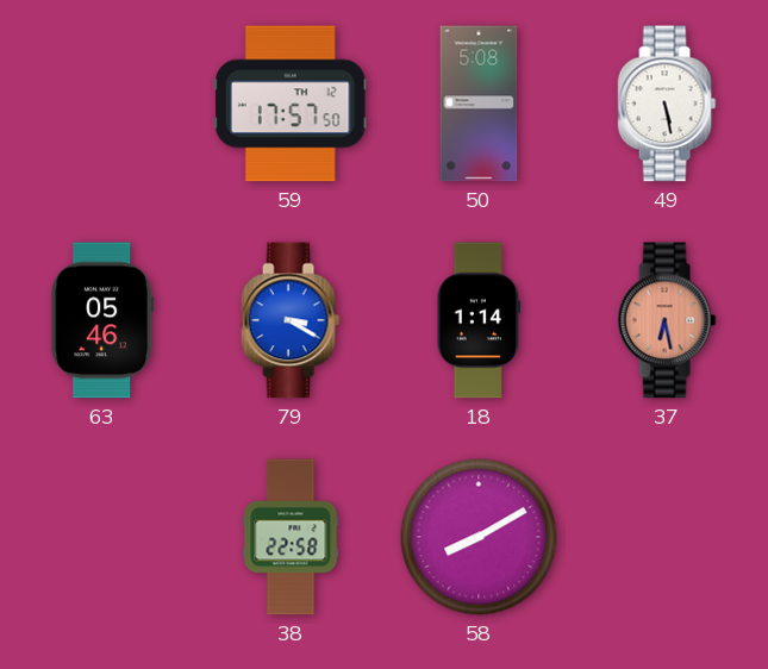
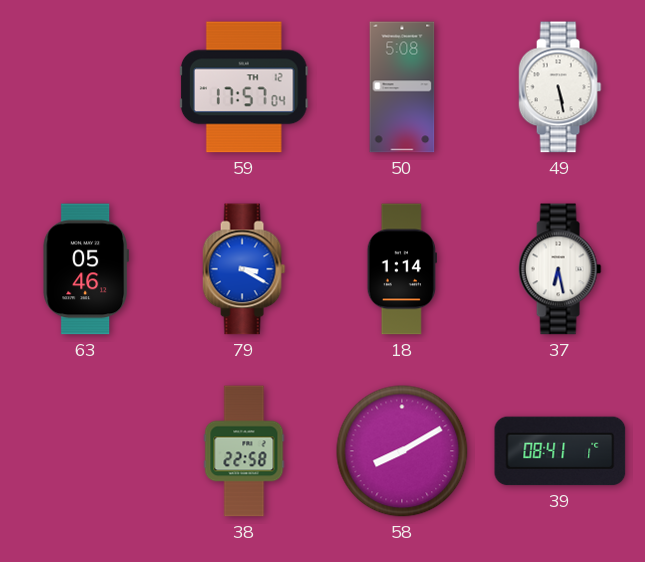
59: 17:57:50 -> 17:57:04
37 dial: salmon -> white
39: none -> 08:41
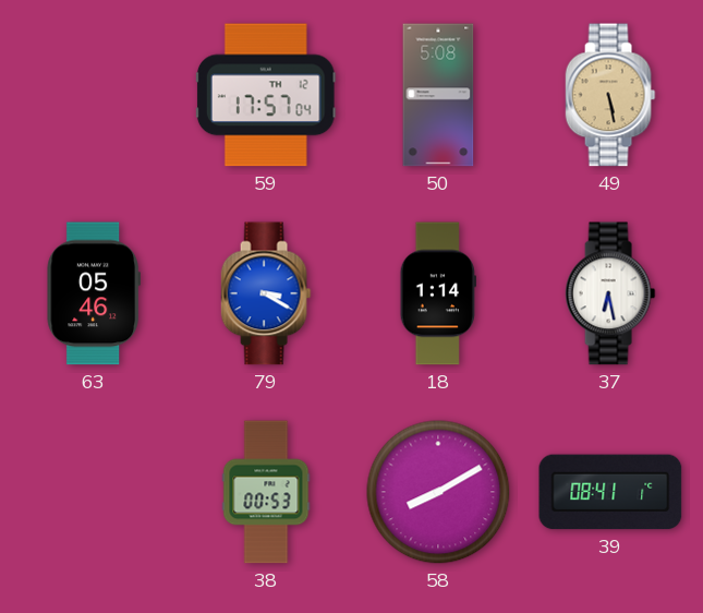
49 dial: white -> champagne
38: 22:58 -> 00:53
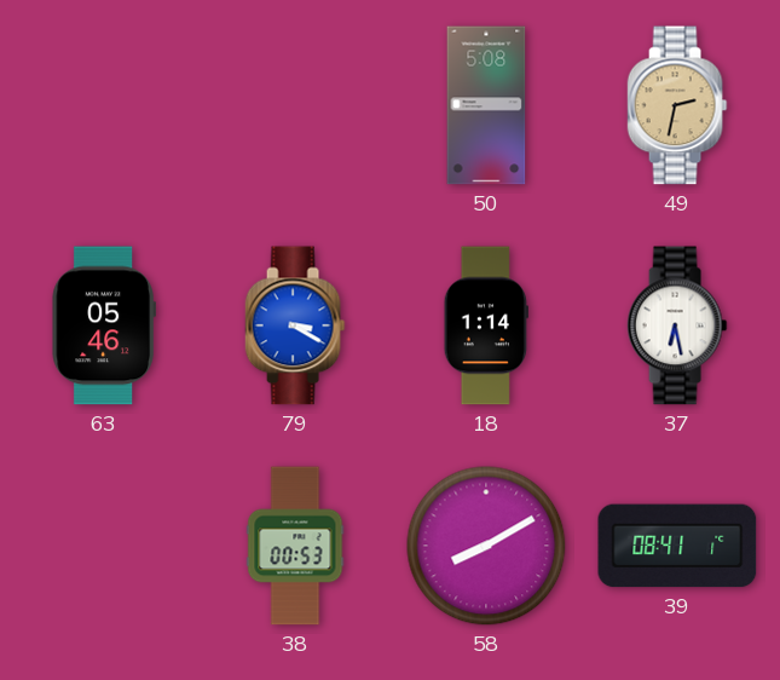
59: 17:57 -> none
49: 5:28 -> 2:32
